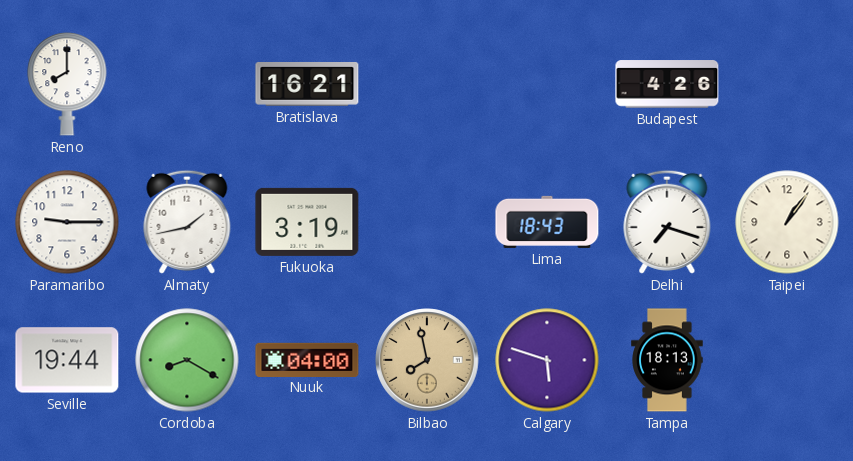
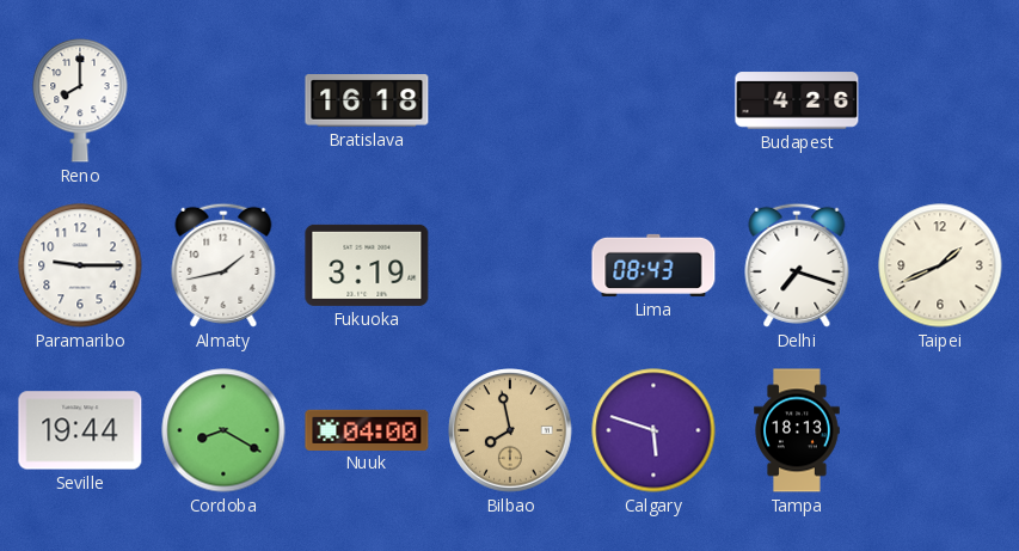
Bratislava: 16:21 -> 16:18
Lima: 18:43 -> 08:43
Taipei: 1:06 -> 1:41
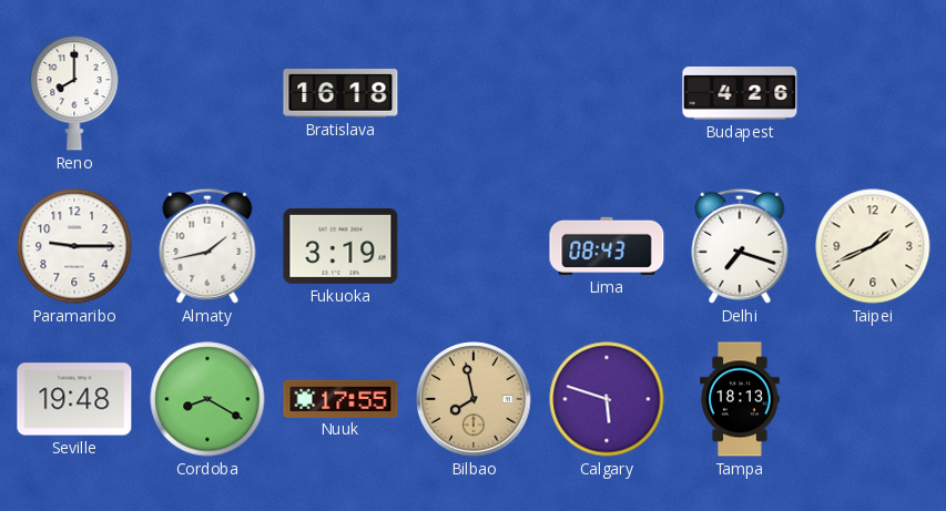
Seville: 19:44 -> 19:48
Nuuk: 04:00 -> 17:55
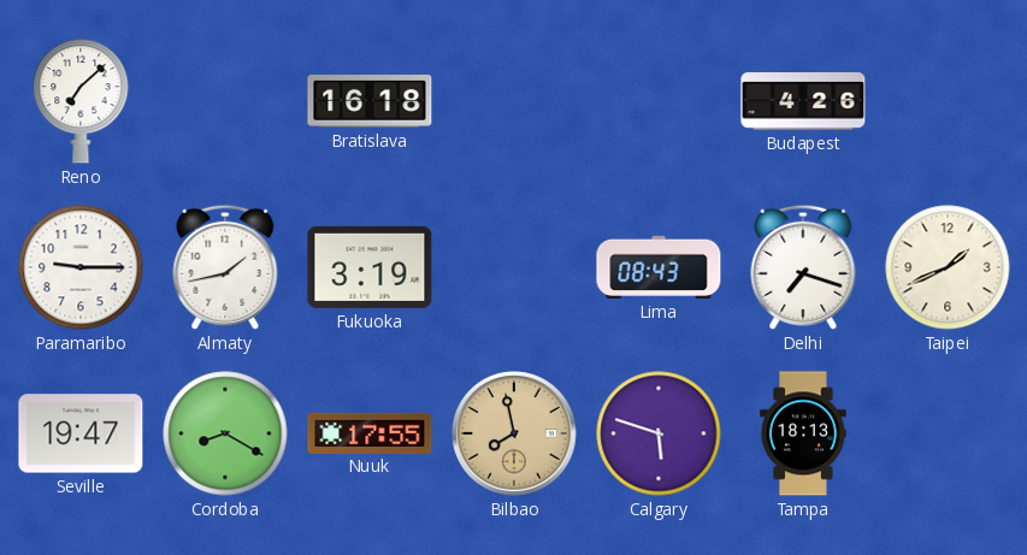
Reno: 8:00 -> 7:08
Seville: 19:48 -> 19:47
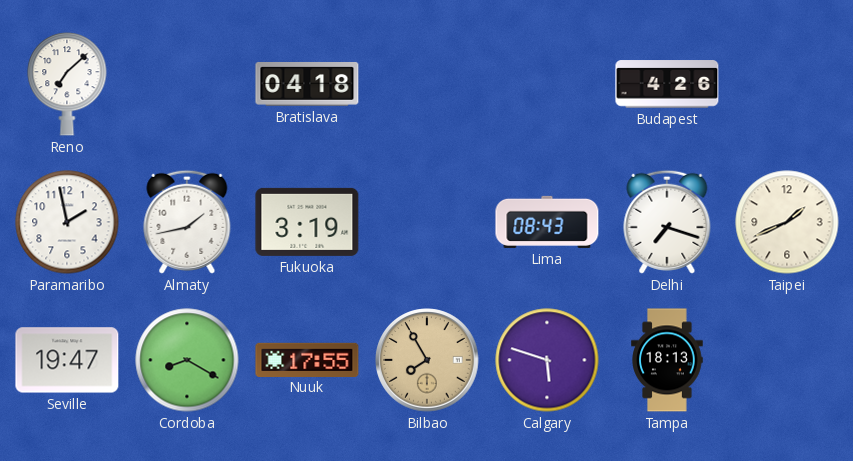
Bratislava: 16:18 -> 04:18
Paramaribo: 9:15 -> 1:58
Bilbao: 7:58 -> 7:55
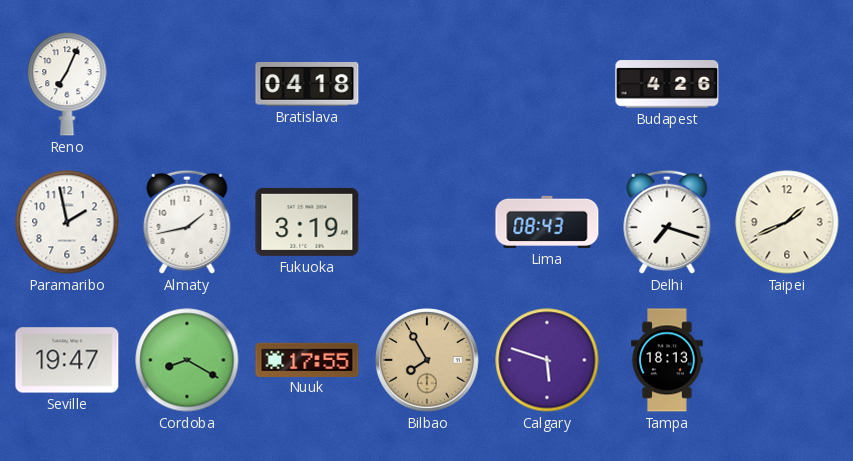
Reno: 7:08 -> 7:04
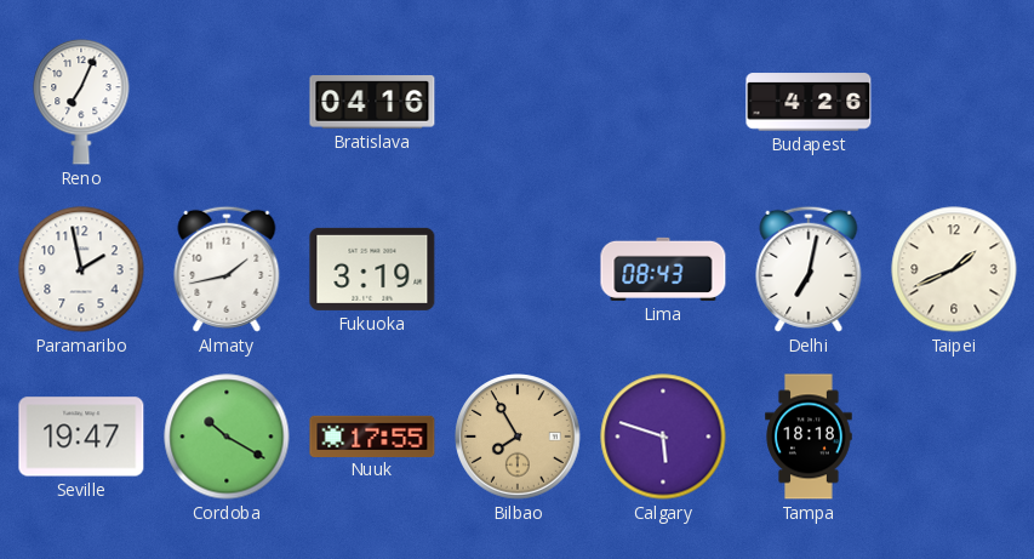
Bratislava: 04:18 -> 04:16
Delhi: 7:18 -> 7:02
Cordoba: 8:20 -> 10:20
Tampa: 18:13 -> 18:18
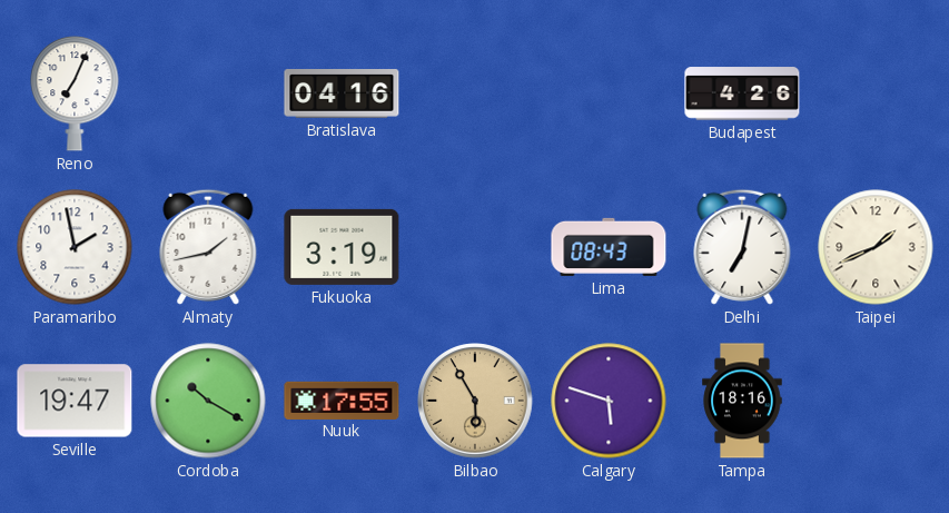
Bilbao: 7:55 -> 5:55
Tampa: 18:18 -> 18:16
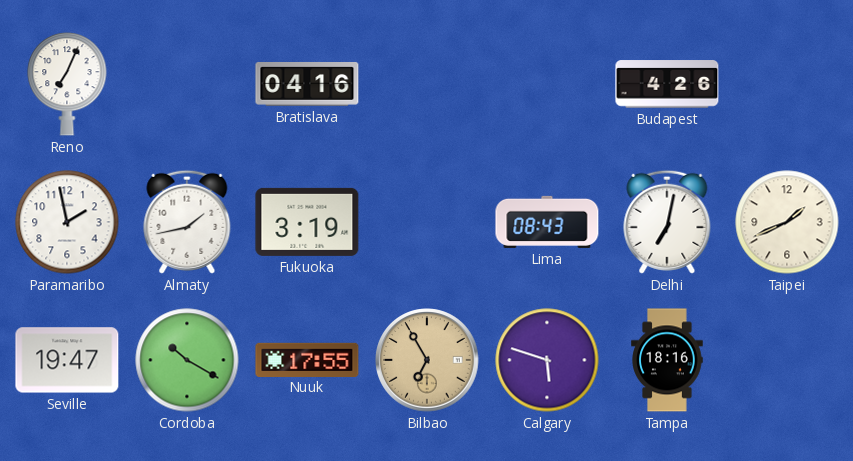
Bilbao: 5:55 -> 6:55
